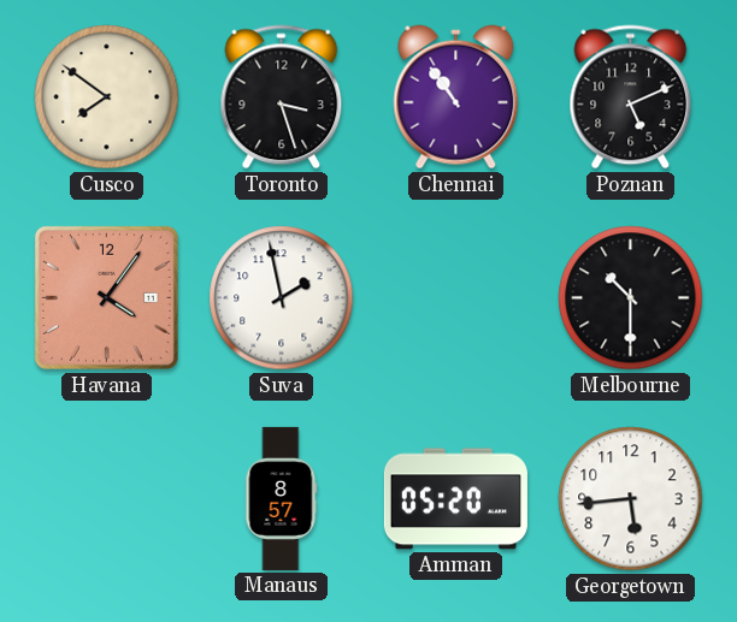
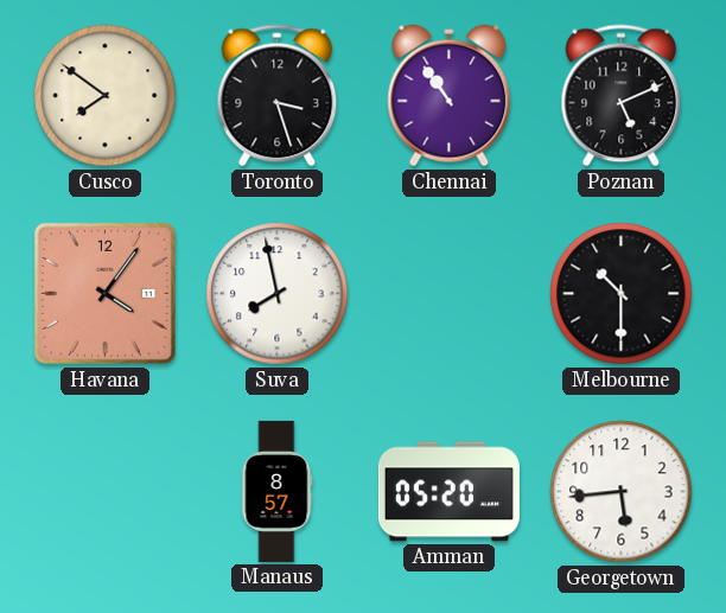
Suva: 1:58 -> 7:58
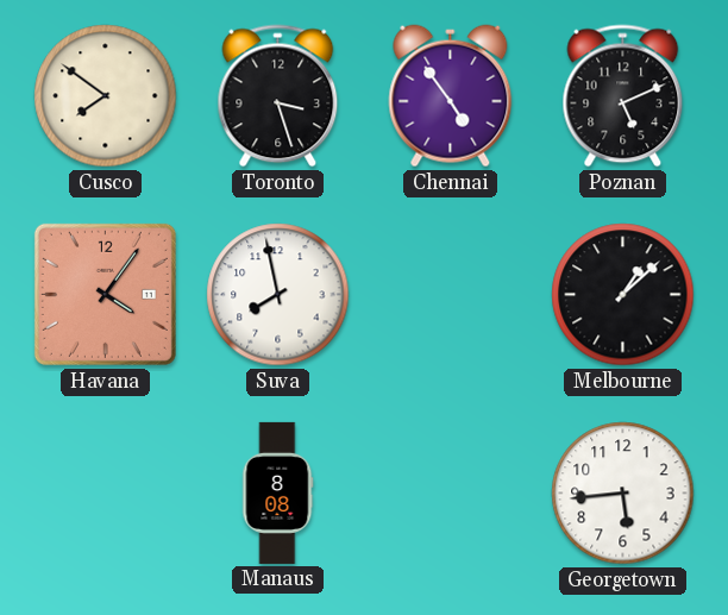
Chennai: 10:54 -> 4:54
Melbourne: 10:30 -> 1:08
Manaus: 8:57 -> 8:08
Amman: 05:20 -> none
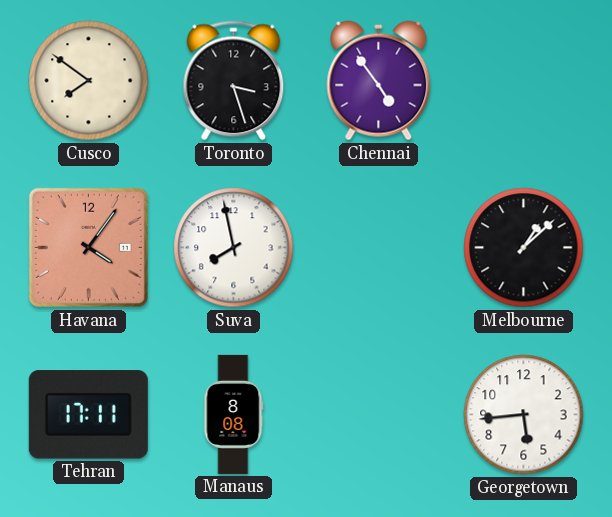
Poznan: 5:11 -> none
Tehran: none -> 17:11
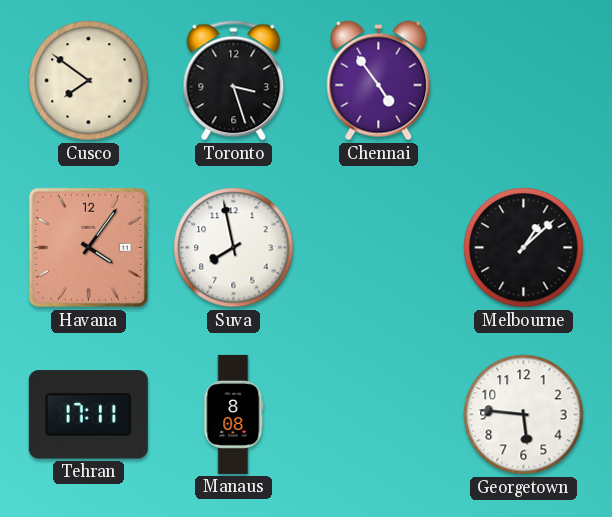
Georgetown: 5:44 -> 5:46
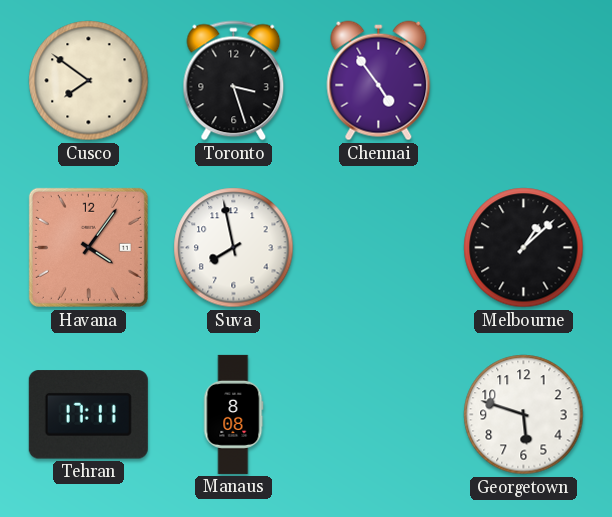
Georgetown: 5:46 -> 5:48
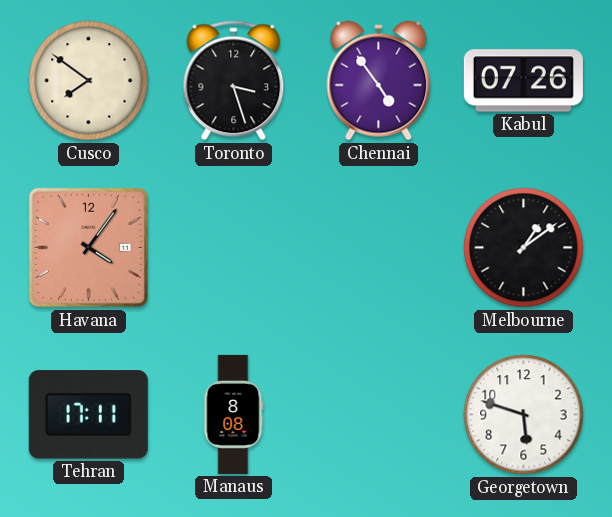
Kabul: none -> 07:26
Suva: 7:58 -> none
Melbourne: 1:08 -> 1:09
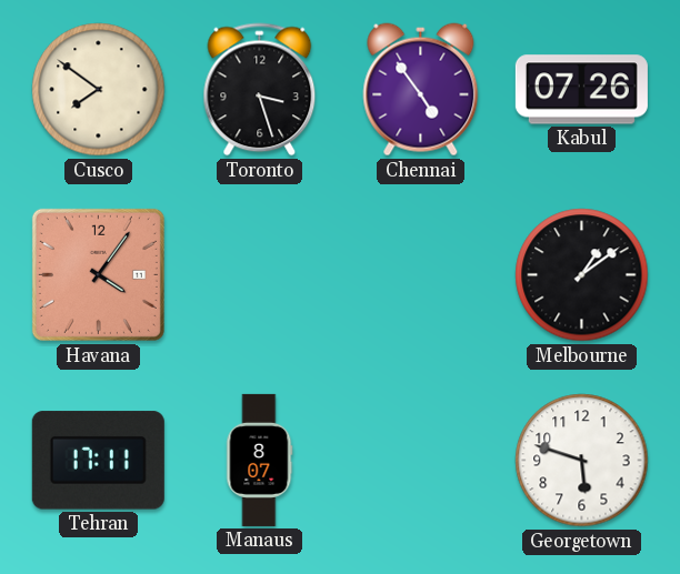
Manaus: 8:08 -> 8:07
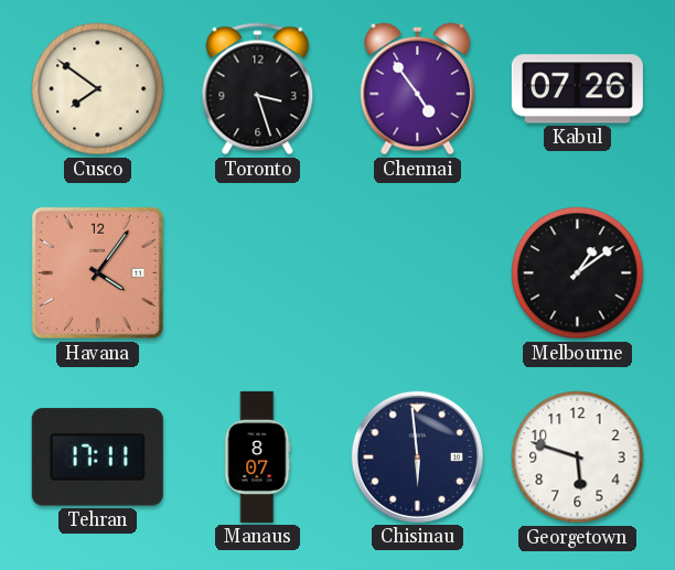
Chisinau: none -> 5:59
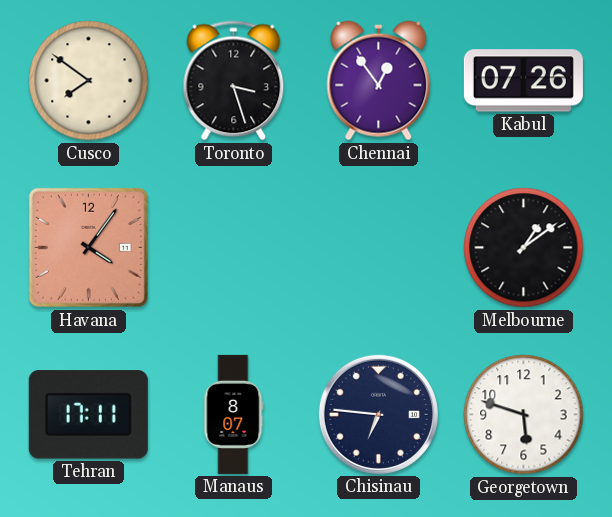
Chennai: 4:54 -> 12:54
Chisinau: 5:59 -> 6:46
